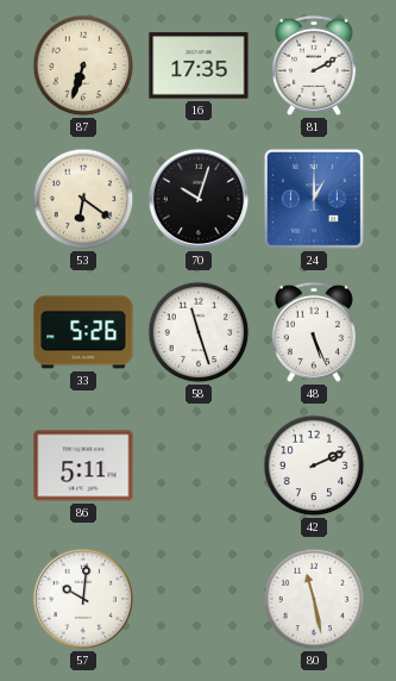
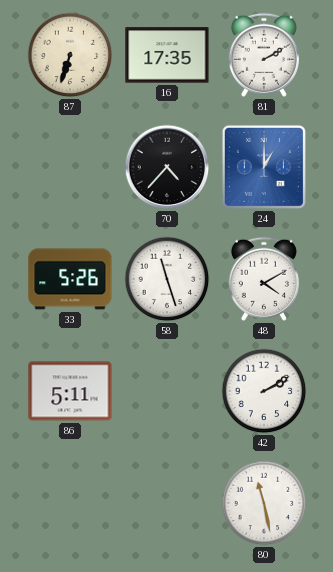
53: 6:21 -> none
70: 10:03 -> 4:37
48: 5:26 -> 4:10
42: 2:11 -> 2:10
57: 10:01 -> none
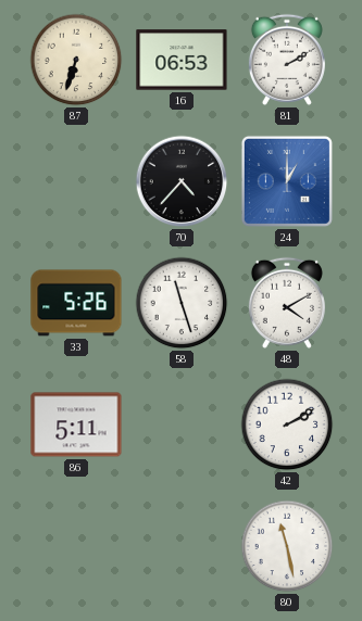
16: 17:35 -> 06:53
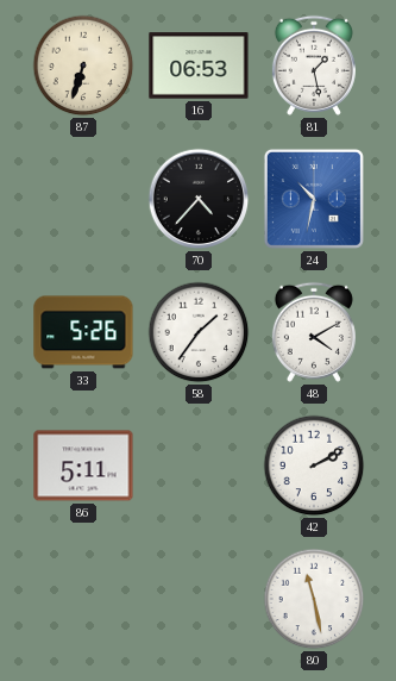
81: 2:10 -> 1:28
24: 1:00 -> 10:32
58: 11:27 -> 1:36
